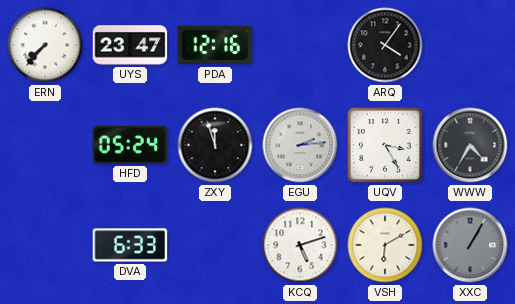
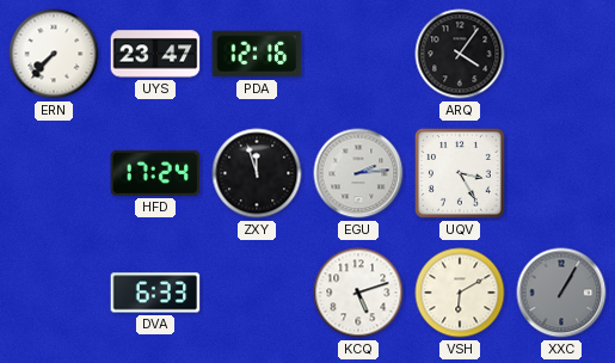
HFD: 05:24 -> 17:24
WWW: 4:35 -> none
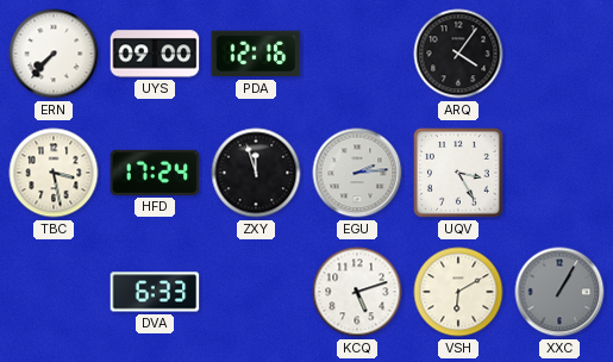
UYS: 23:47 -> 09:00
TBC: none -> 3:28
